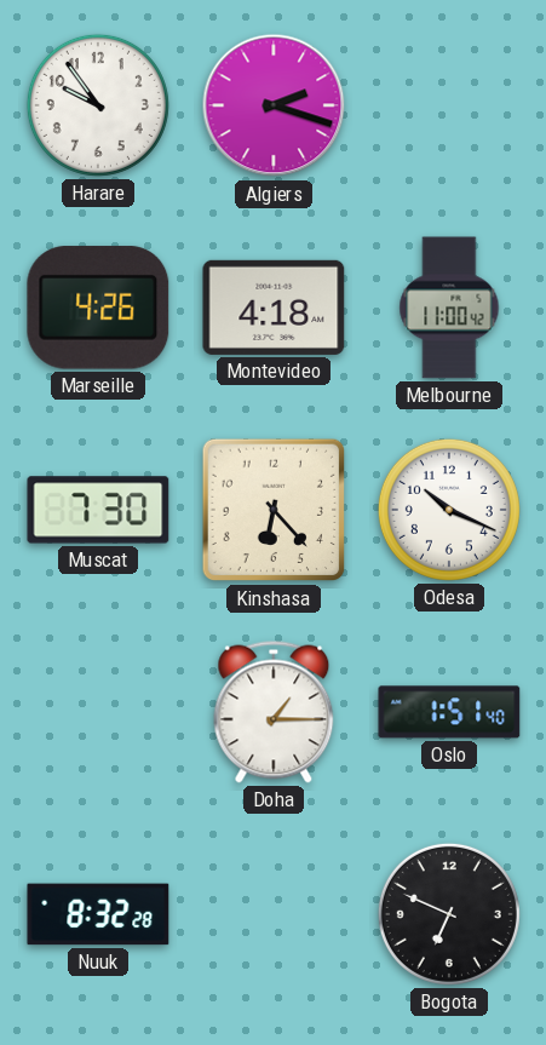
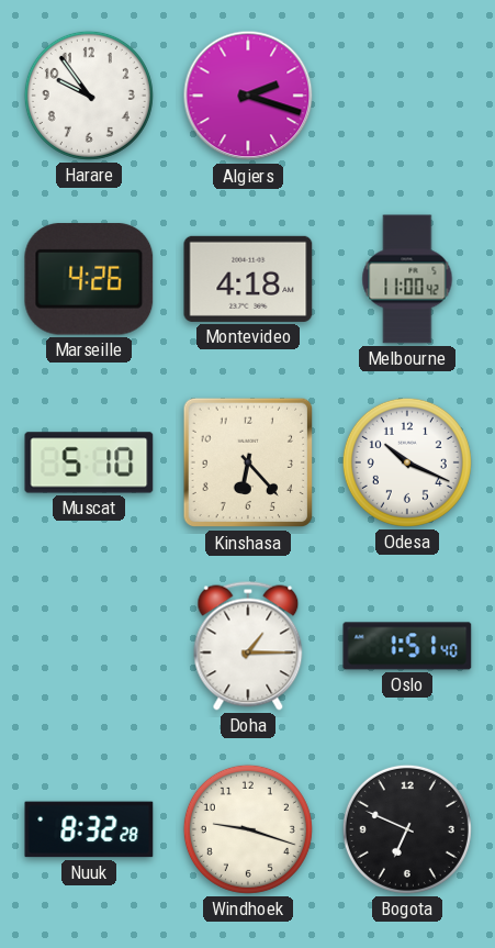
Muscat: 7:30 -> 5:10
Windhoek: none -> 9:18
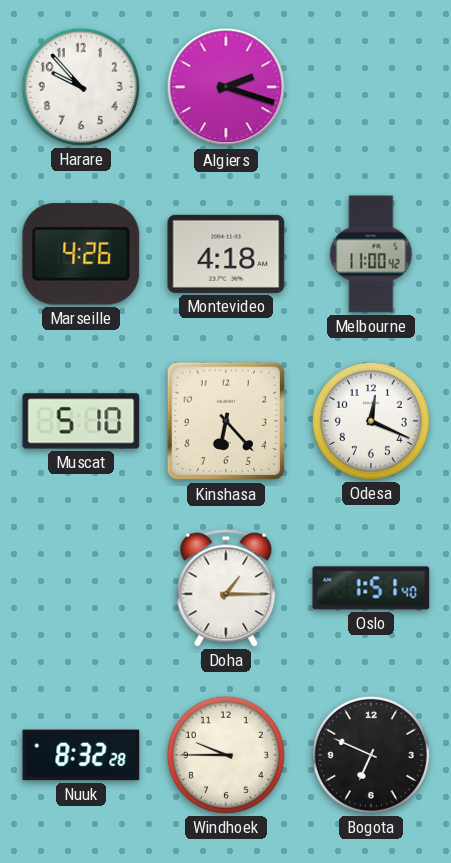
Harare: 9:54 -> 9:53
Odesa: 10:19 -> 12:19
Windhoek: 9:18 -> 9:45
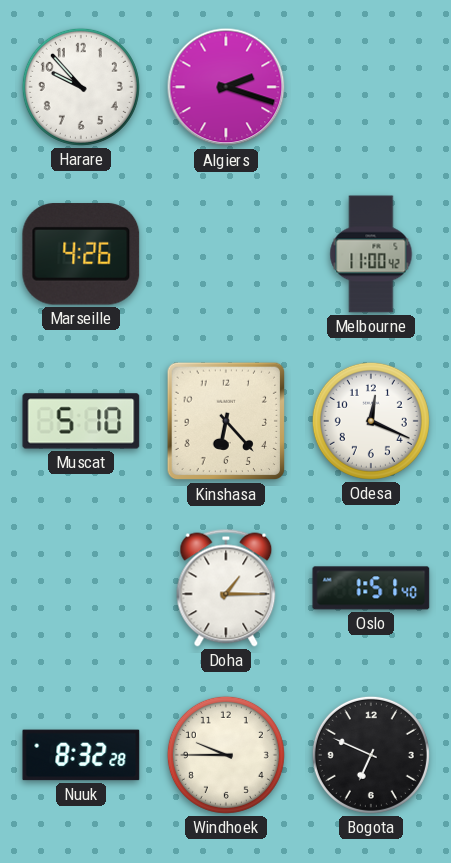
Montevideo: 4:18 -> none
